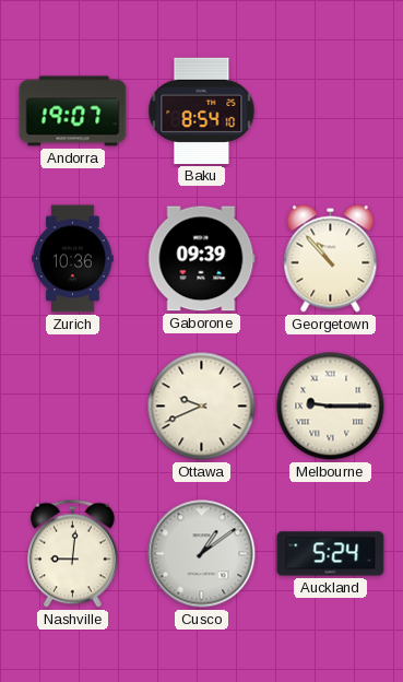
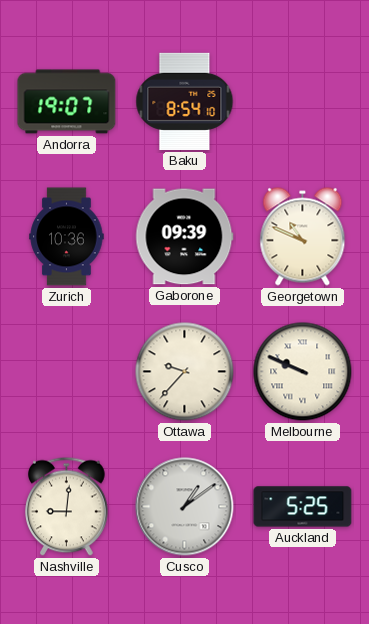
Georgetown: 10:53 -> 10:49
Ottawa: 9:41 -> 9:37
Melbourne: 9:15 -> 9:49
Auckland: 5:24 -> 5:25
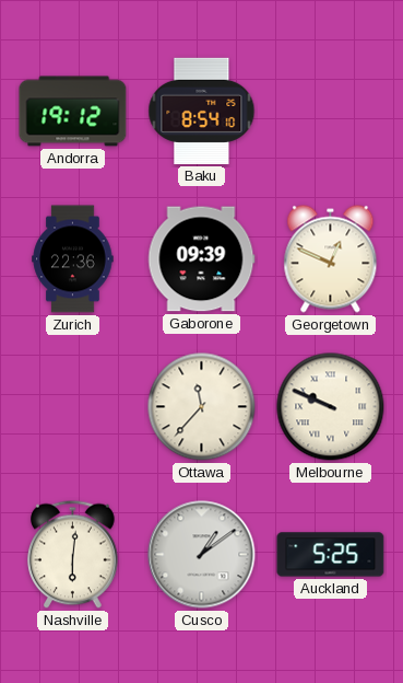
Andorra: 19:07 -> 19:12
Zurich: 10:36 -> 22:36
Georgetown: 10:49 -> 12:49
Ottawa: 9:37 -> 11:37
Nashville: 9:01 -> 6:01
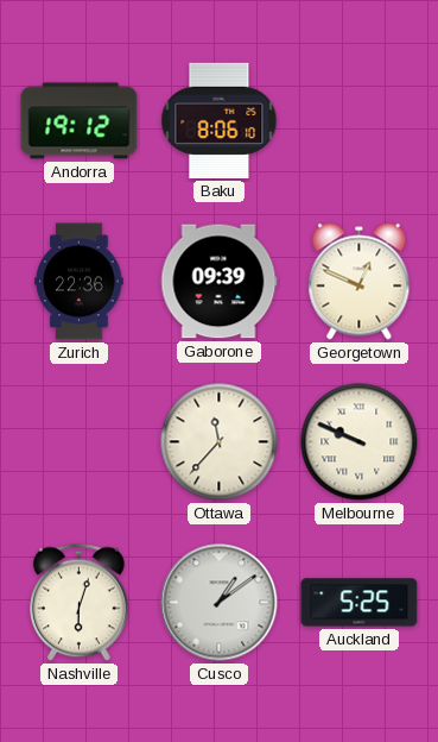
Baku: 8:54 -> 8:06
Nashville: 6:01 -> 6:03
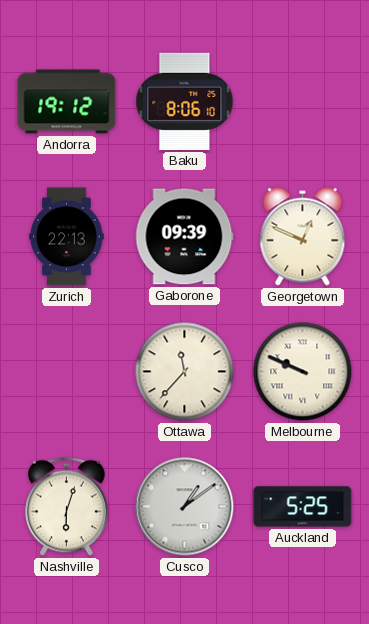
Zurich: 22:36 -> 22:13
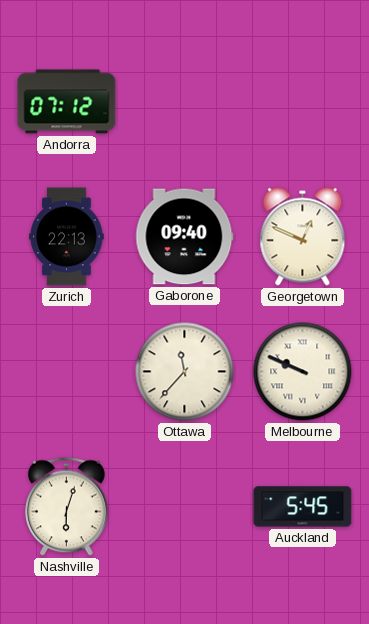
Andorra: 19:12 -> 07:12
Baku: 8:06 -> none
Gaborone: 09:39 -> 09:40
Cusco: 1:09 -> none
Auckland: 5:25 -> 5:45
